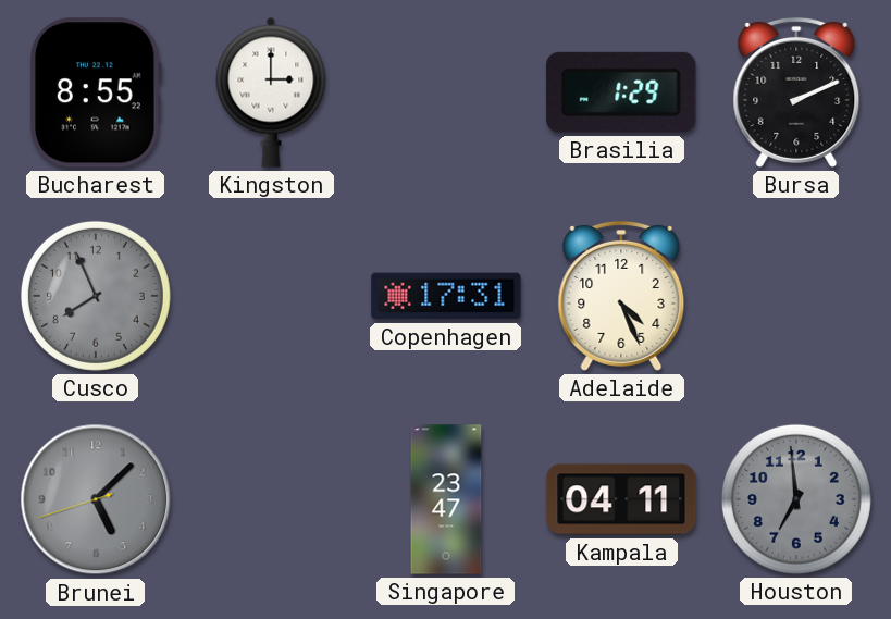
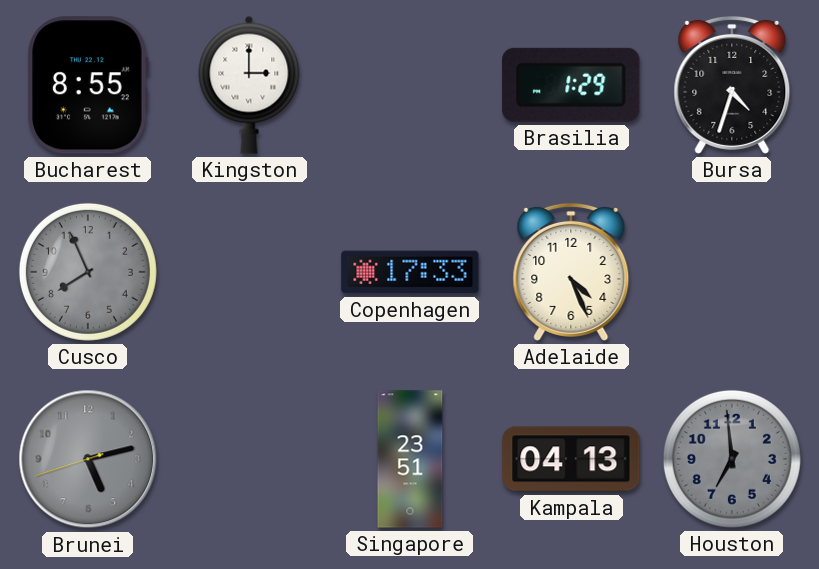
Bursa: 2:11 -> 4:33
Copenhagen: 17:31 -> 17:33
Brunei: 5:07 -> 5:12
Singapore: 23:47 -> 23:51
Kampala: 04:11 -> 04:13
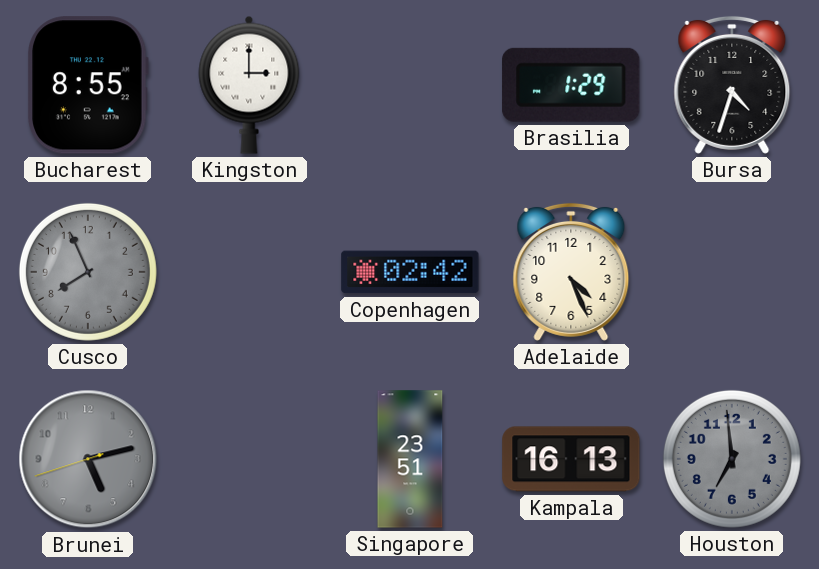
Copenhagen: 17:33 -> 02:42
Kampala: 04:13 -> 16:13
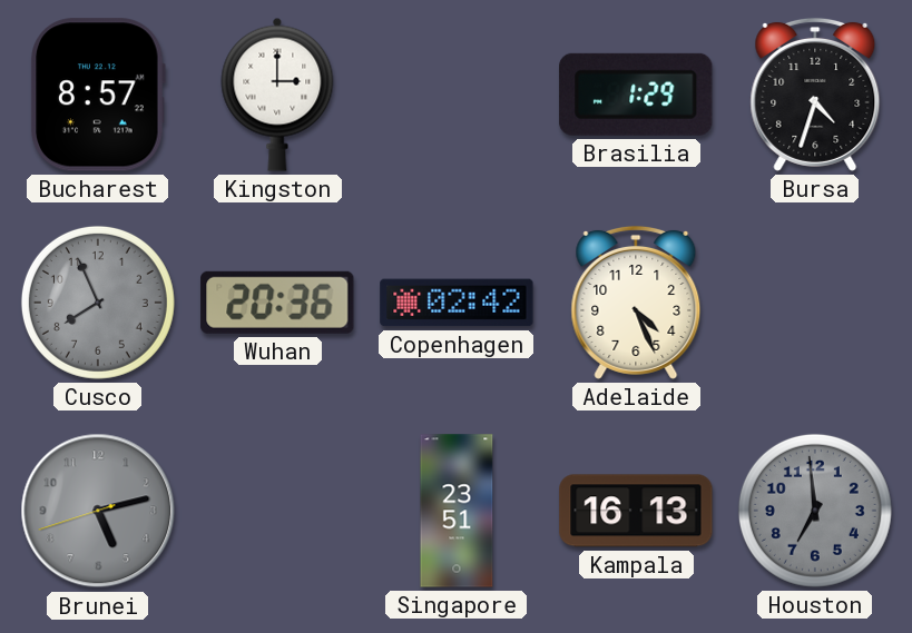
Bucharest: 8:55 -> 8:57
Wuhan: none -> 20:36
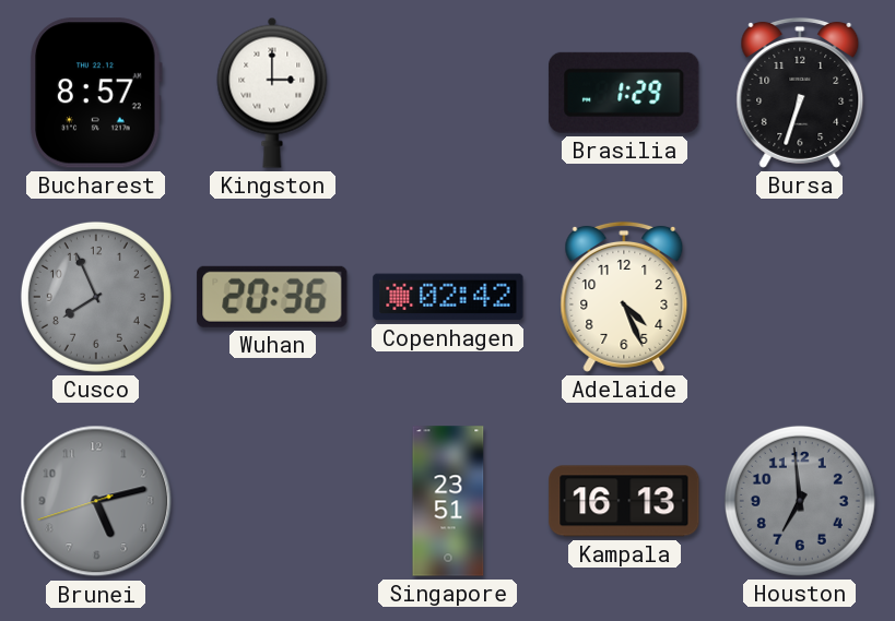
Bursa: 4:33 -> 6:33
